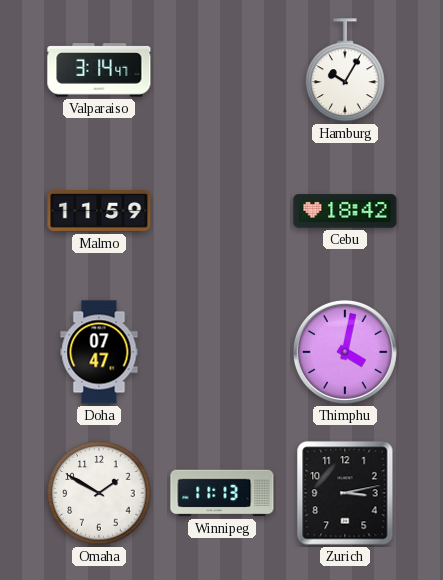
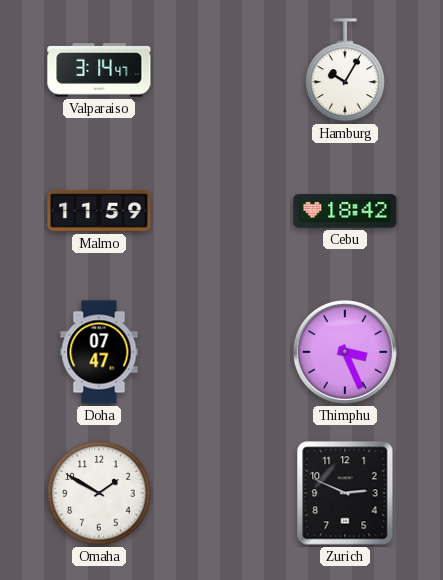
Thimphu: 4:02 -> 3:26
Winnipeg: 11:13 -> none
Zurich: 3:13 -> 2:49
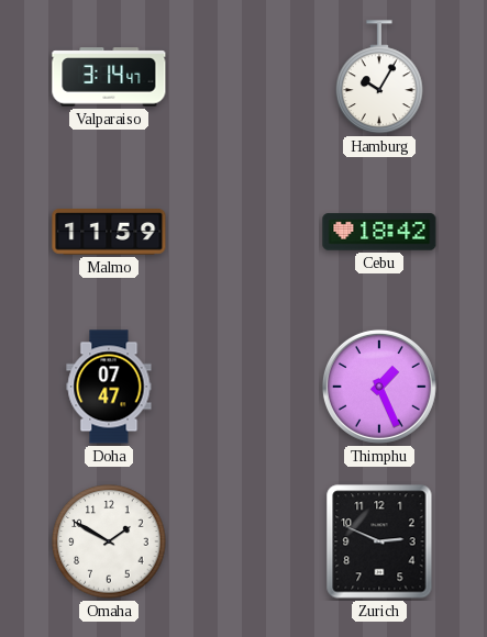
Thimphu: 3:26 -> 1:26
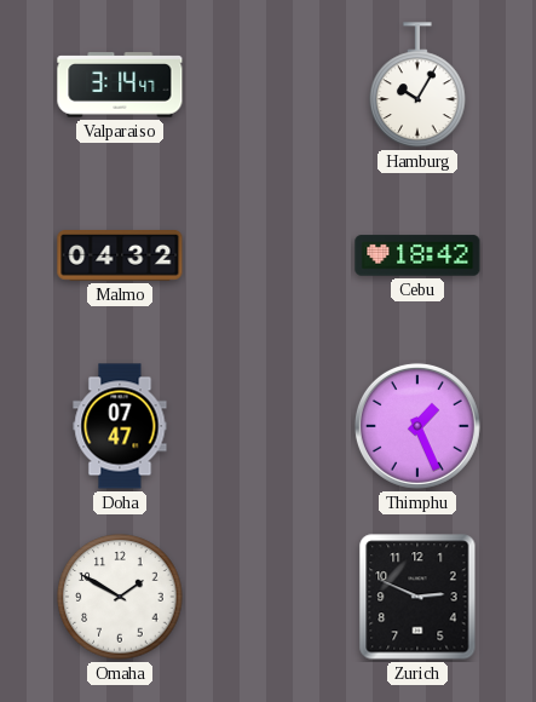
Malmo: 11:59 -> 04:32
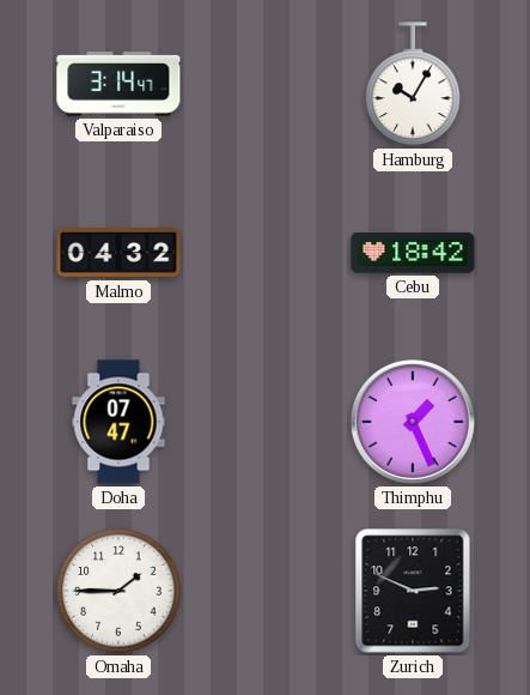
Omaha: 1:50 -> 1:45
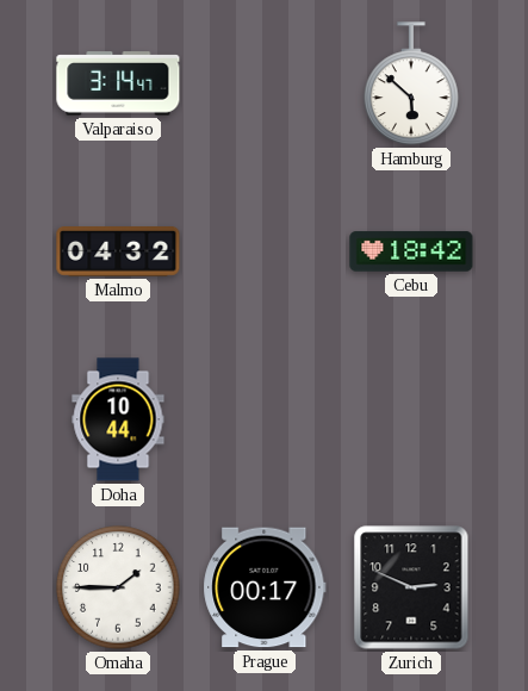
Hamburg: 10:05 -> 5:52
Doha: 07:47 -> 10:44
Thimphu: 1:26 -> none
Prague: none -> 00:17
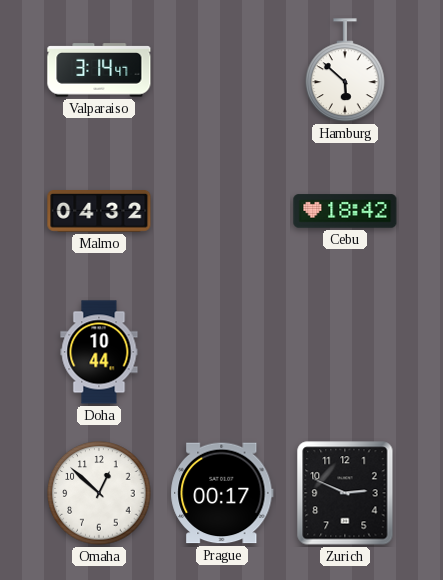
Omaha: 1:45 -> 12:52
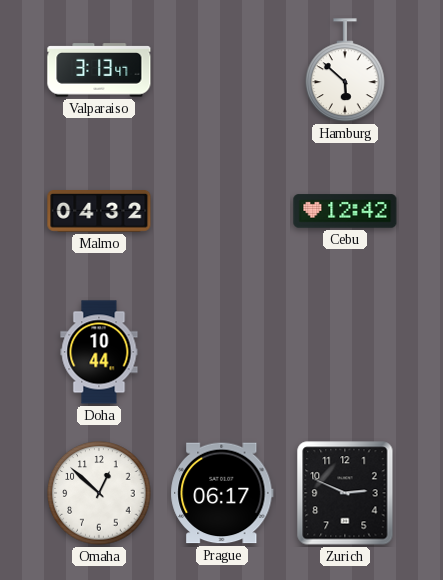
Valparaiso: 3:14 -> 3:13
Cebu: 18:42 -> 12:42
Prague: 00:17 -> 06:17
